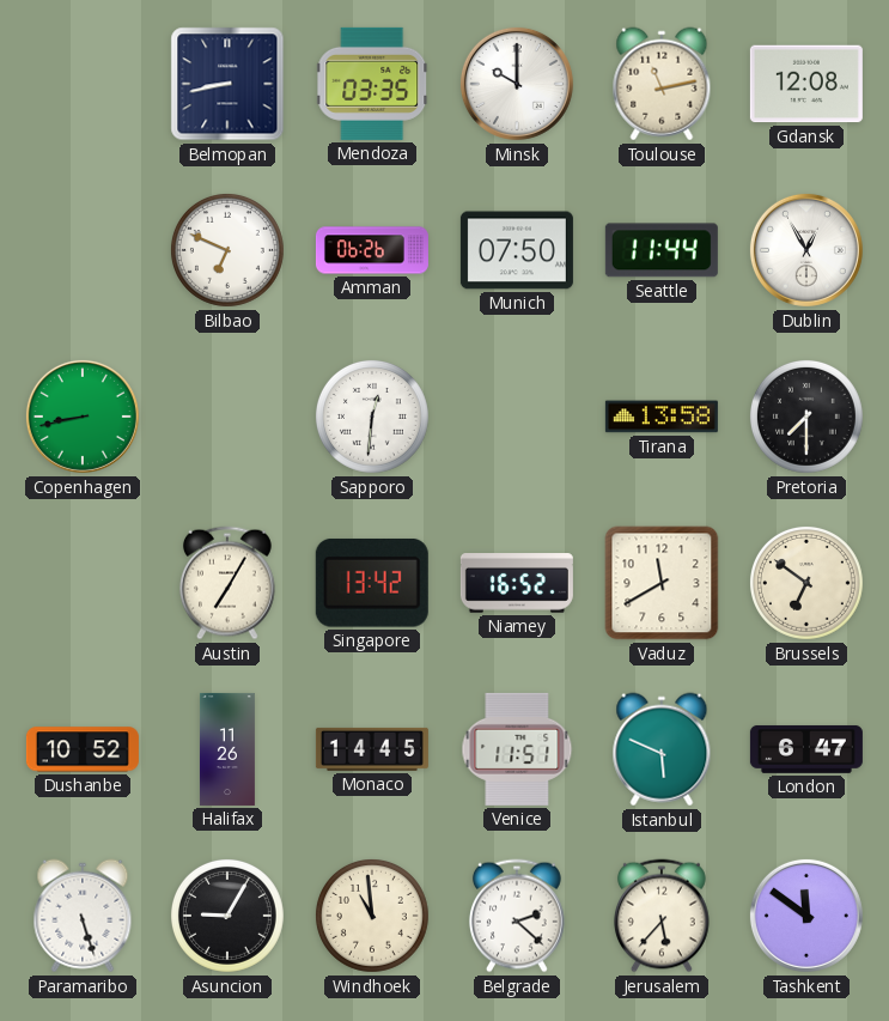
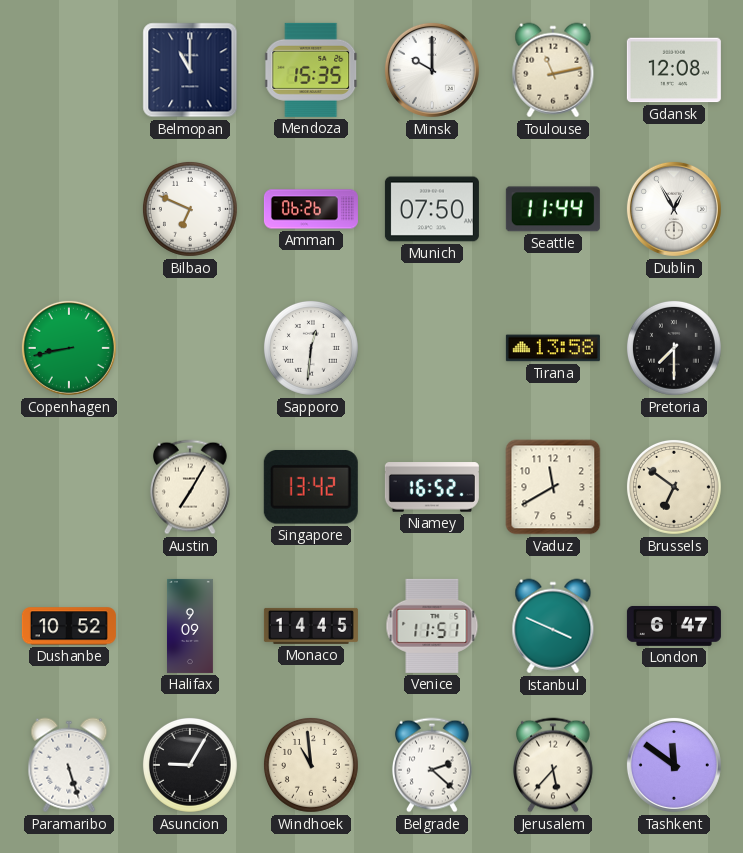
Belmopan: 8:43 -> 11:00
Mendoza: 03:35 -> 15:35
Halifax: 11:26 -> 9:09
Istanbul: 5:49 -> 3:49
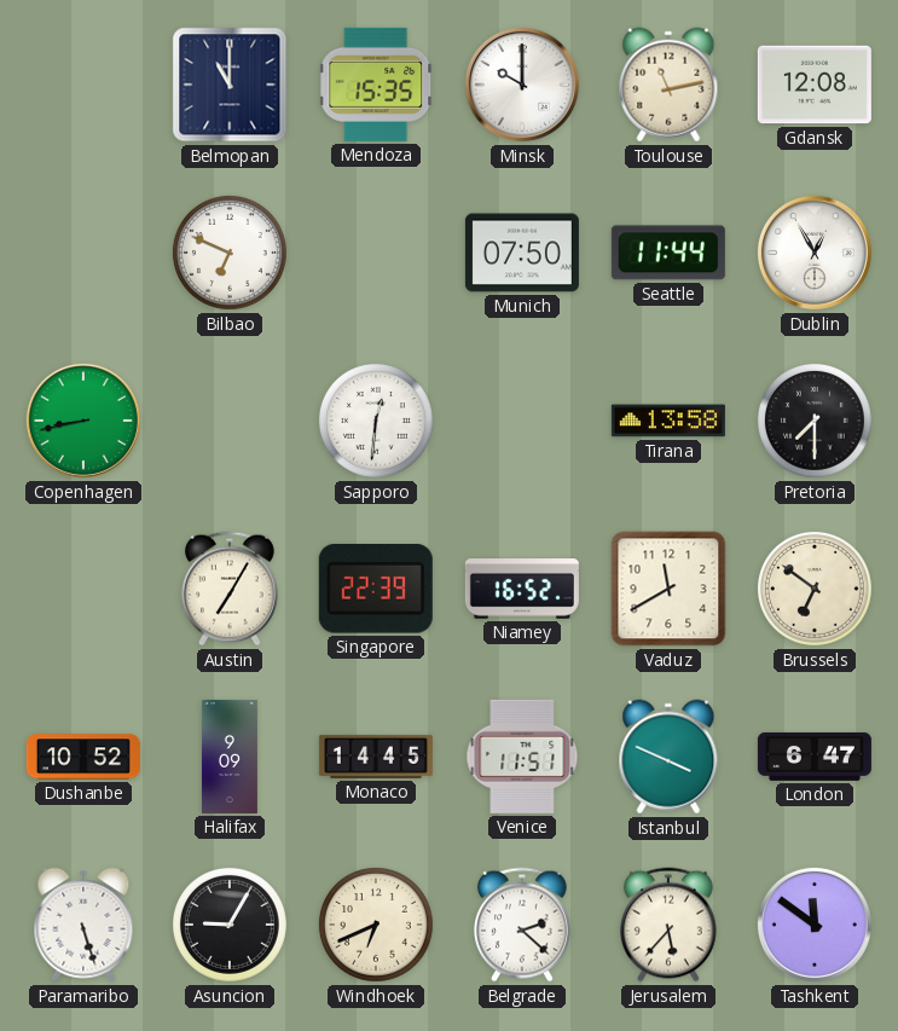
Amman: 06:26 -> none
Singapore: 13:42 -> 22:39
Windhoek: 10:59 -> 6:41
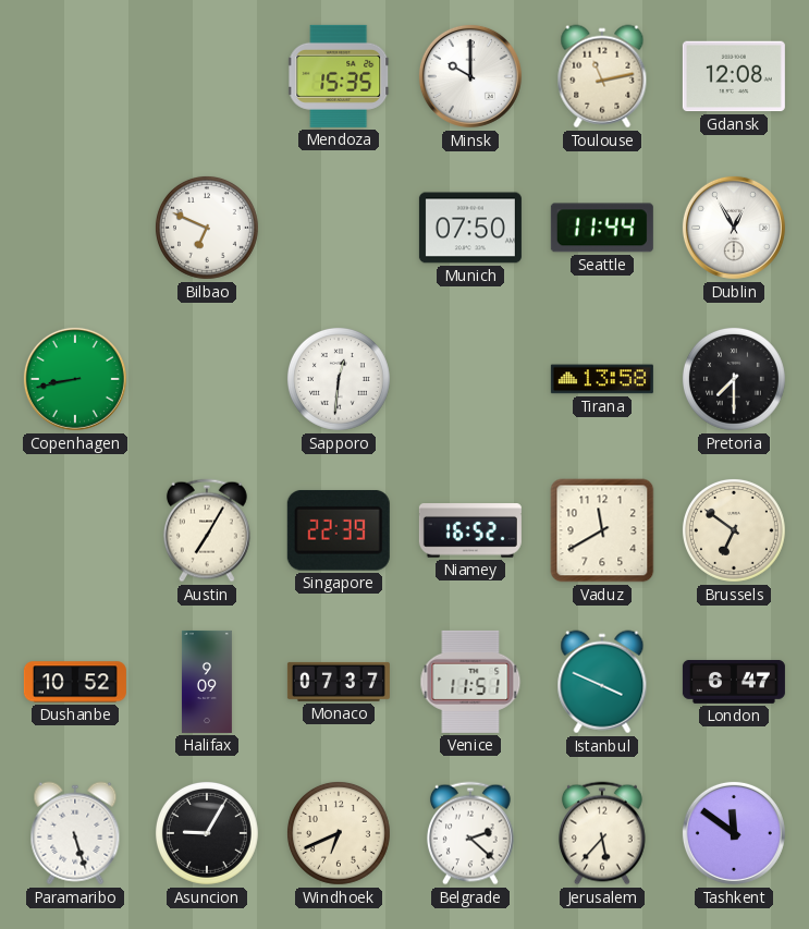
Belmopan: 11:00 -> none
Monaco: 14:45 -> 07:37
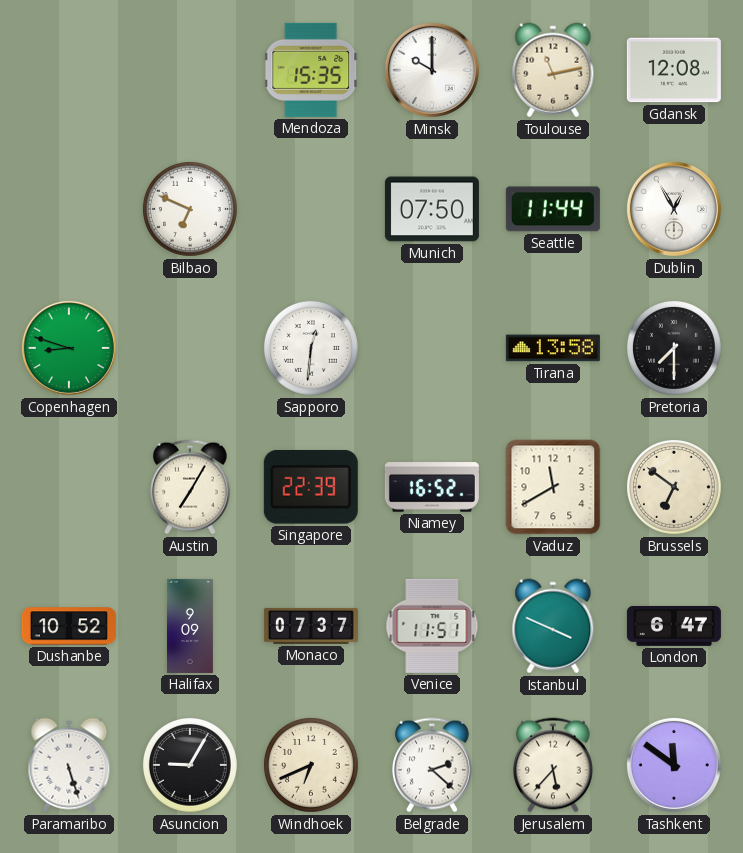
Copenhagen: 8:43 -> 8:48
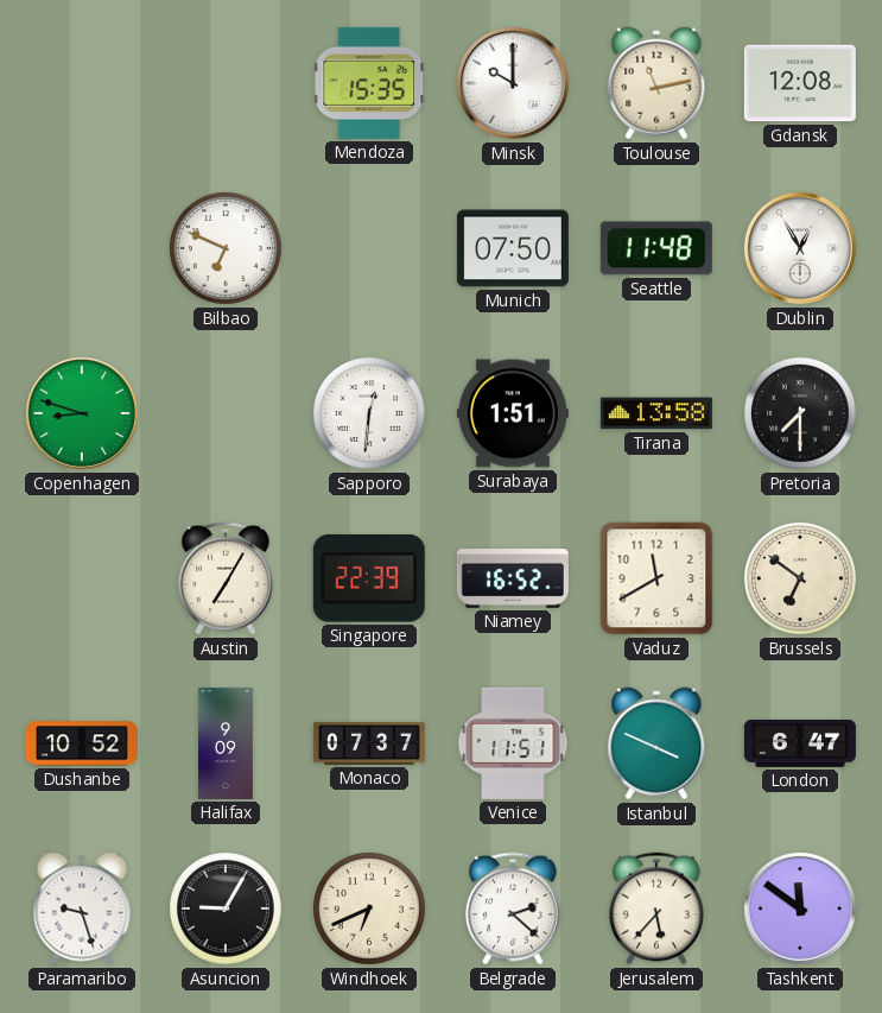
Seattle: 11:44 -> 11:48
Surabaya: none -> 1:51
Paramaribo: 5:27 -> 9:27
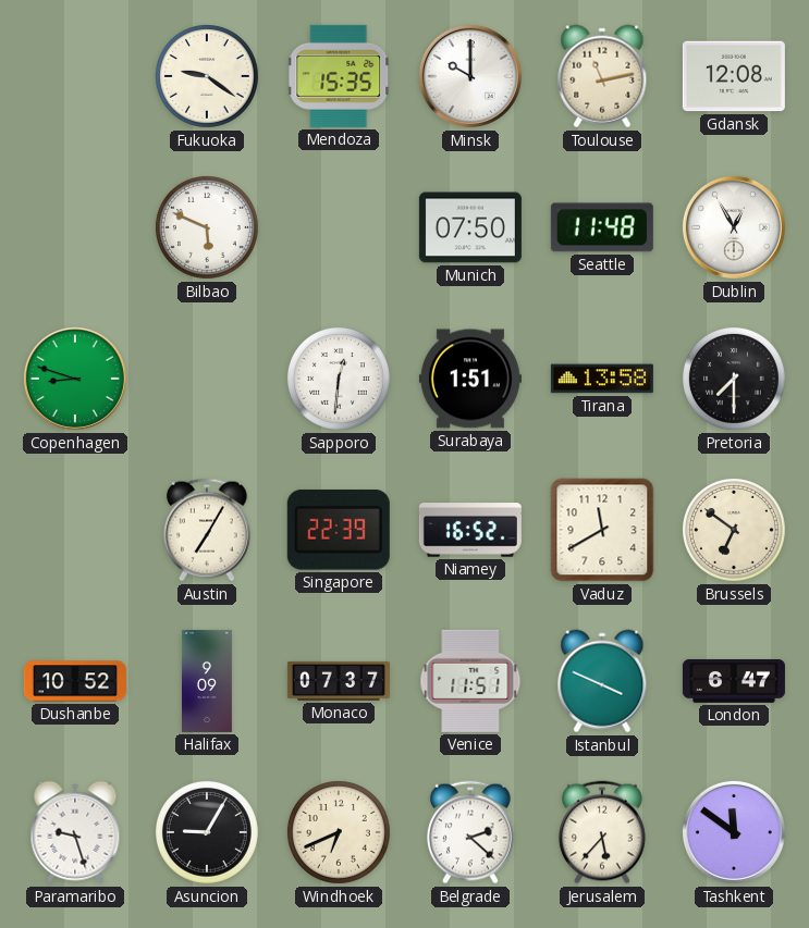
Fukuoka: none -> 9:21
Bilbao: 6:49 -> 5:49
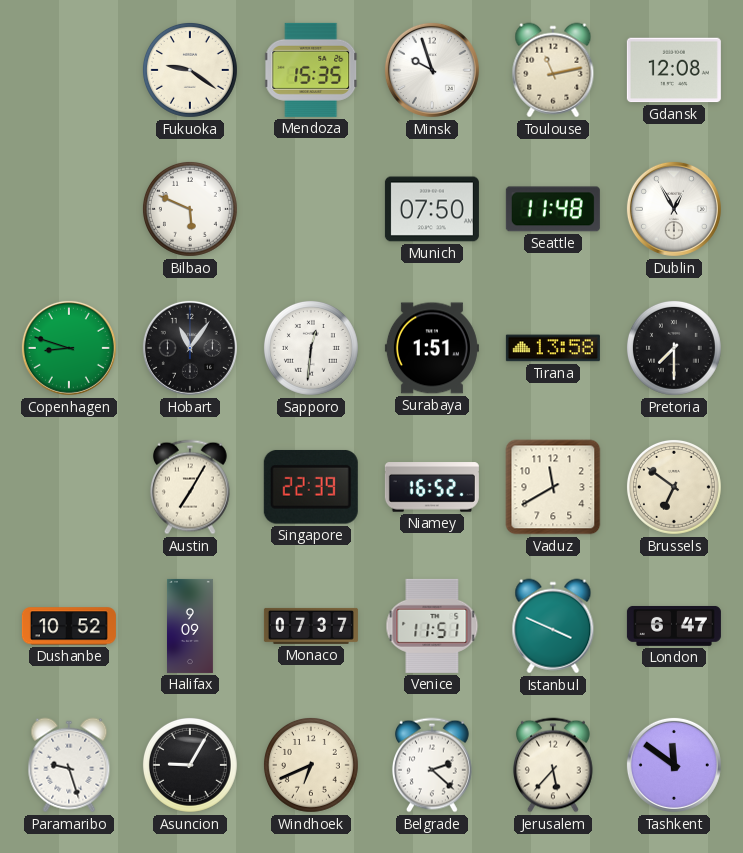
Minsk: 10:00 -> 9:57
Hobart: none -> 11:06
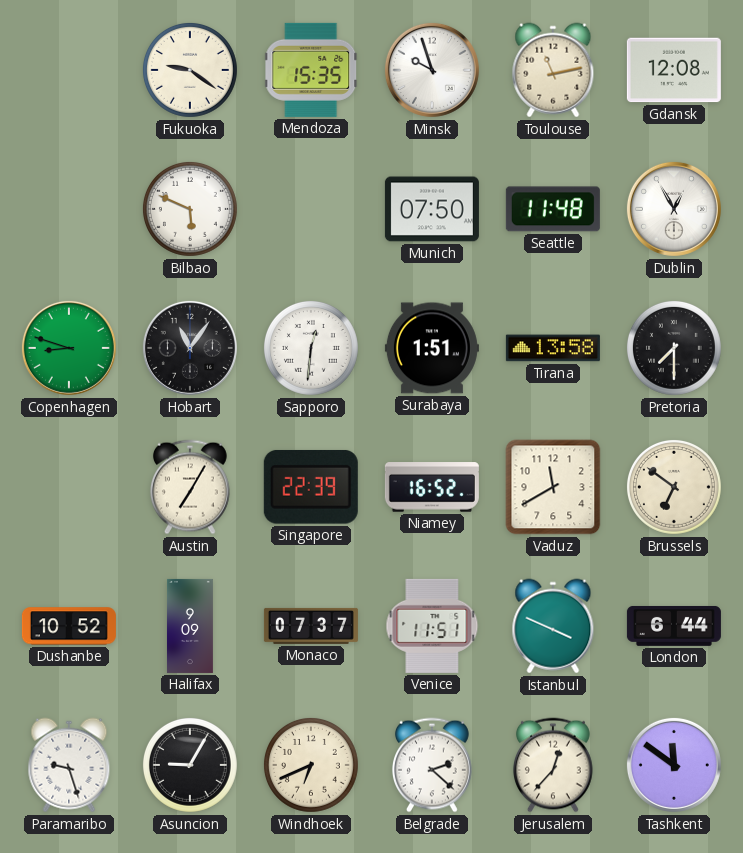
London: 6:47 -> 6:44
Jerusalem: 5:37 -> 12:37
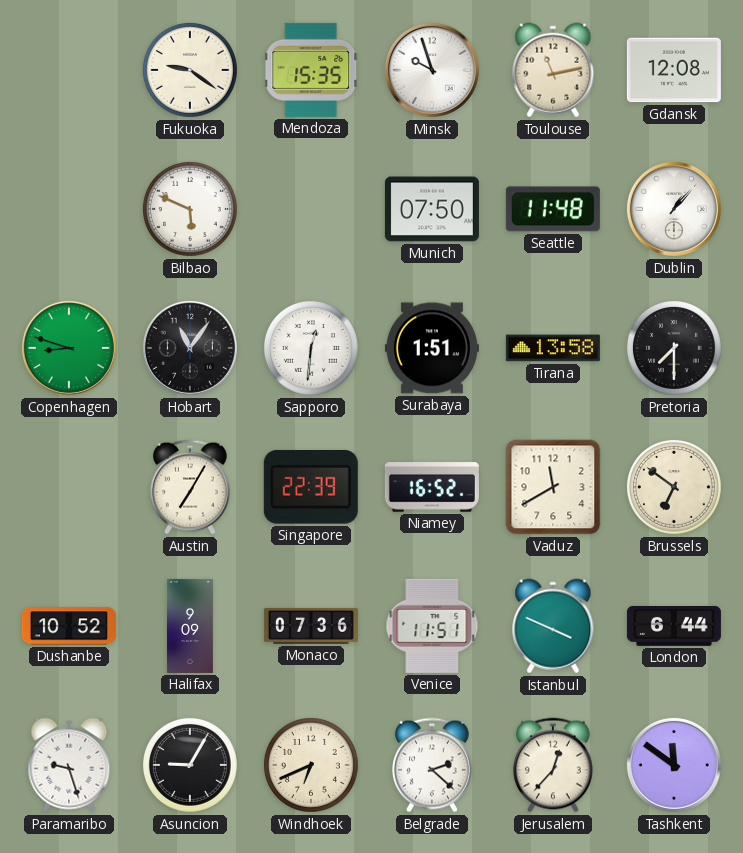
Dublin: 12:55 -> 1:07
Monaco: 07:37 -> 07:36
